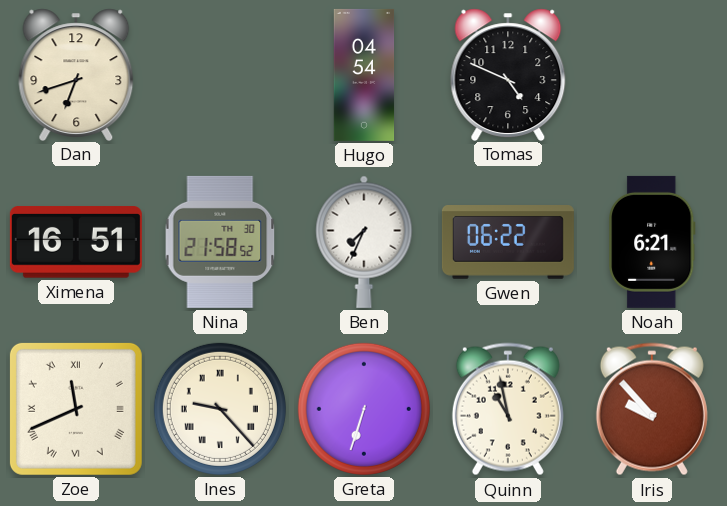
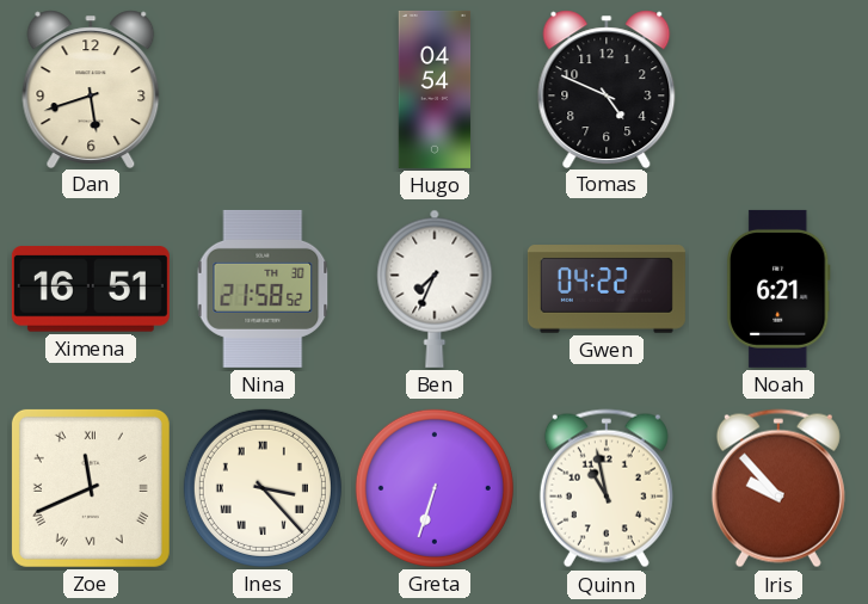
Dan: 6:42 -> 5:42
Gwen: 06:22 -> 04:22
Ines: 9:23 -> 3:23
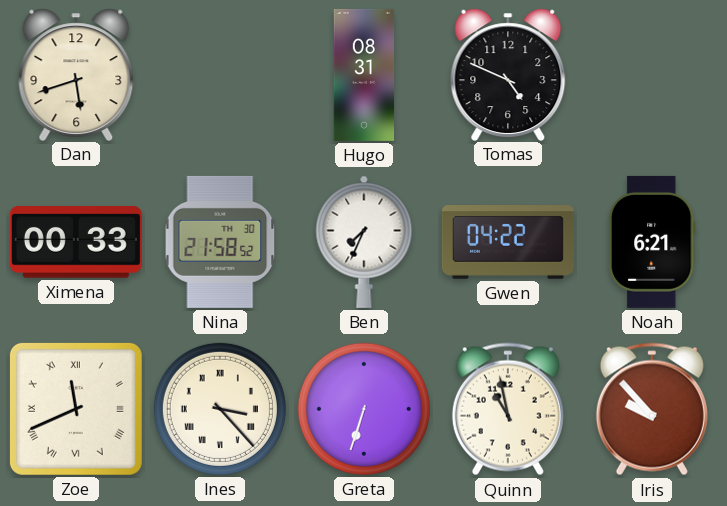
Hugo: 04:54 -> 08:31
Ximena: 16:51 -> 00:33
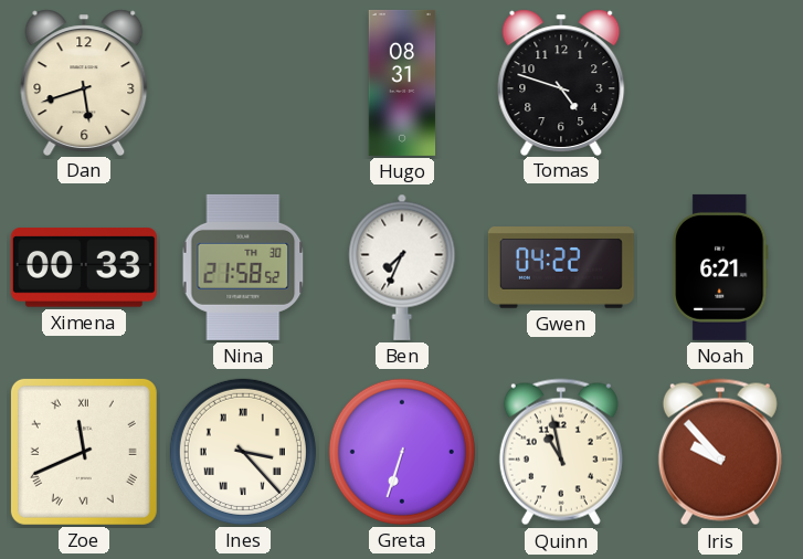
Tomas: 4:49 -> 4:48
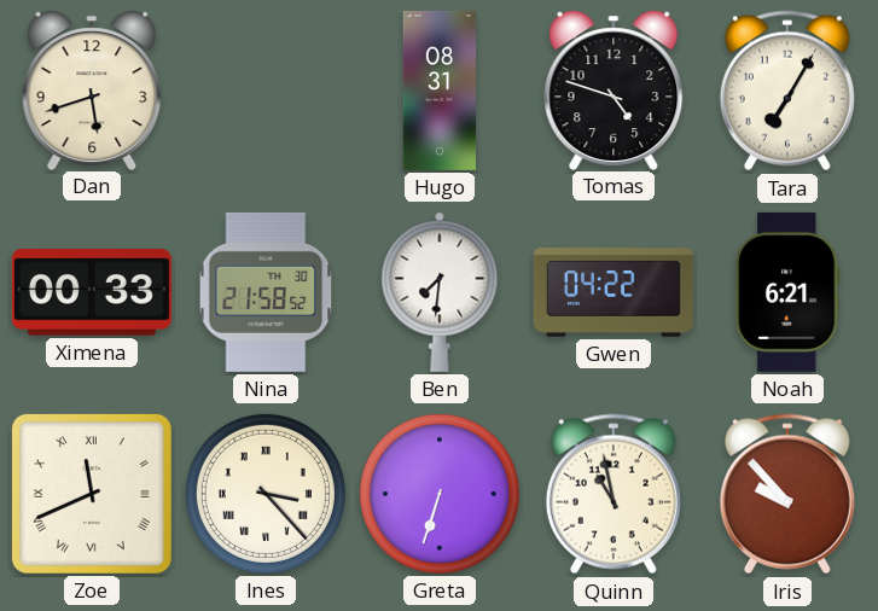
Tara: none -> 7:05
Ben: 7:34 -> 7:31
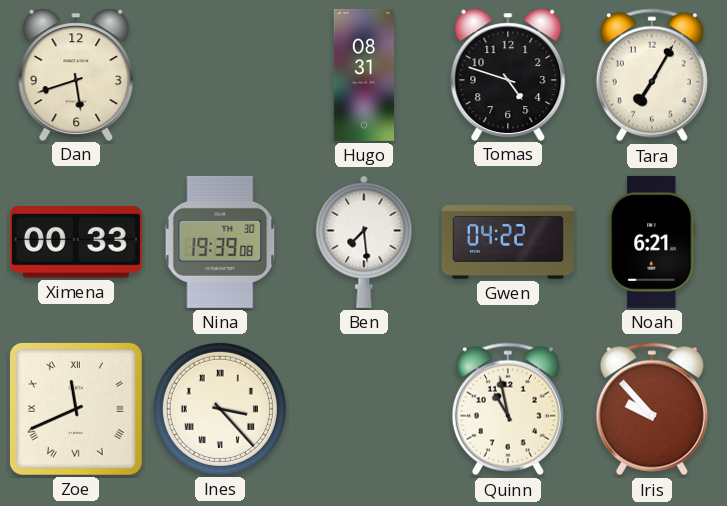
Nina: 21:58 -> 19:39
Ben: 7:31 -> 7:29
Greta: 6:33 -> none
